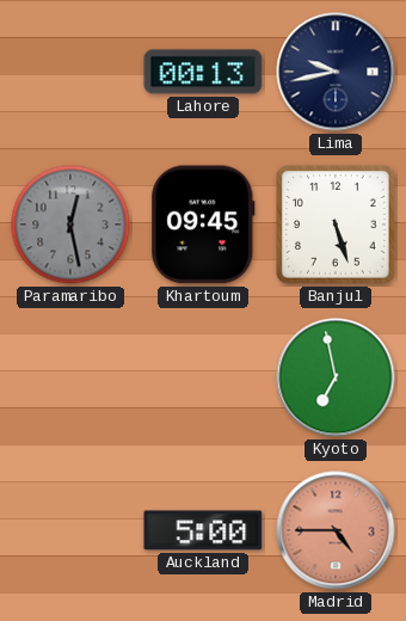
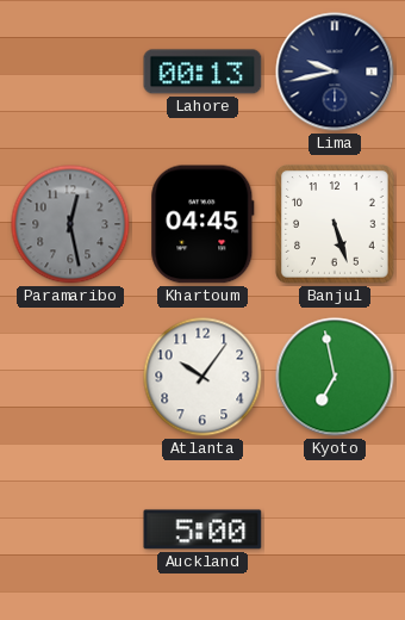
Khartoum: 09:45 -> 04:45
Atlanta: none -> 10:06
Madrid: 4:45 -> none
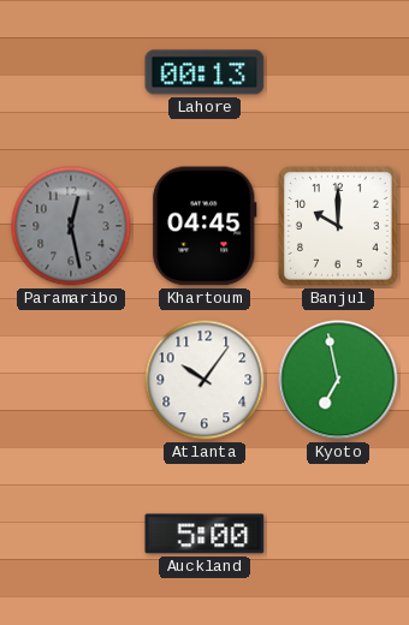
Lima: 9:43 -> none
Banjul: 5:27 -> 10:00
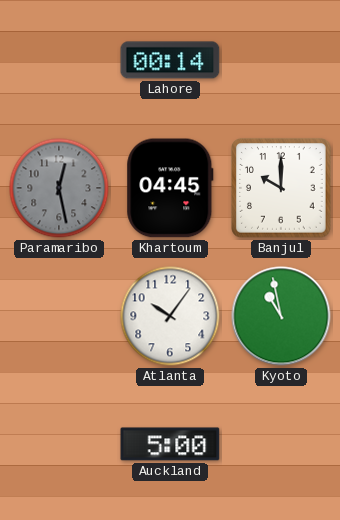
Lahore: 00:13 -> 00:14
Kyoto: 6:58 -> 10:58
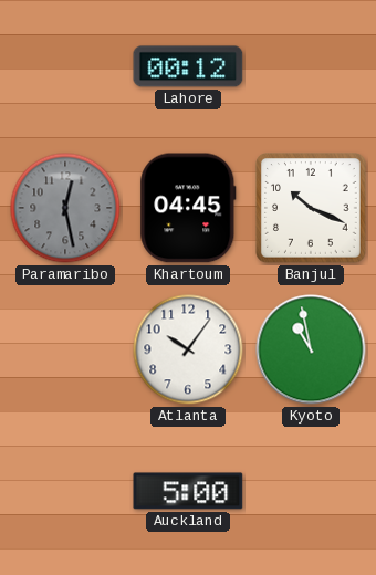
Lahore: 00:14 -> 00:12
Banjul: 10:00 -> 10:19
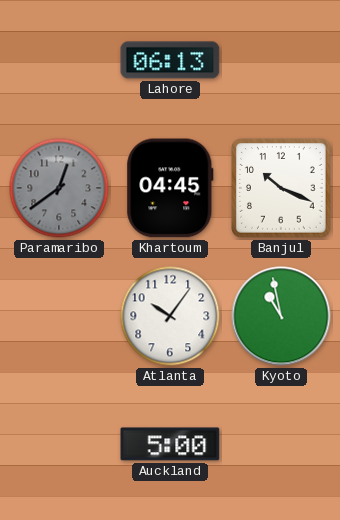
Lahore: 00:12 -> 06:13
Paramaribo: 12:28 -> 12:39
